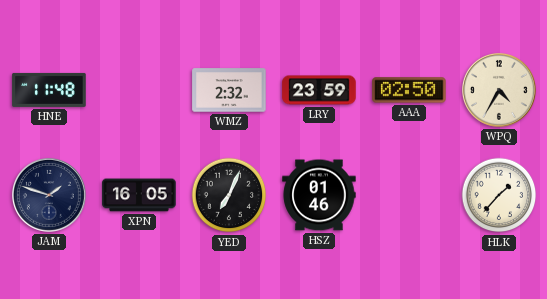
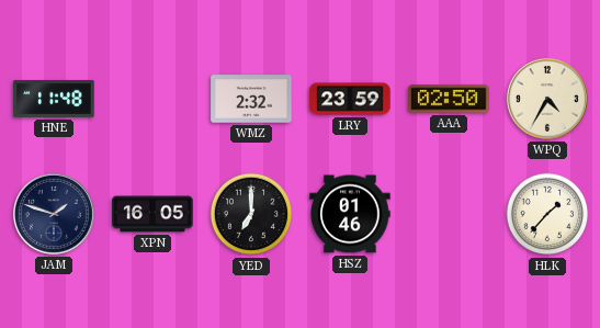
YED: 7:04 -> 7:00
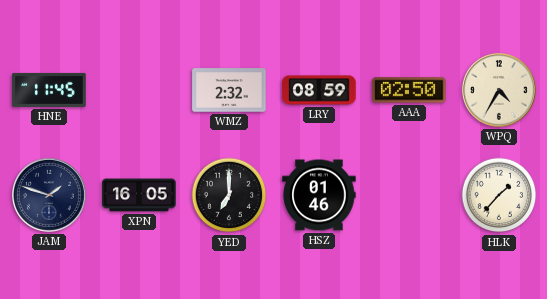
HNE: 11:48 -> 11:45
LRY: 23:59 -> 08:59
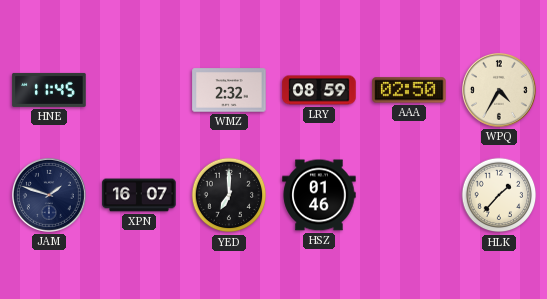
XPN: 16:05 -> 16:07
